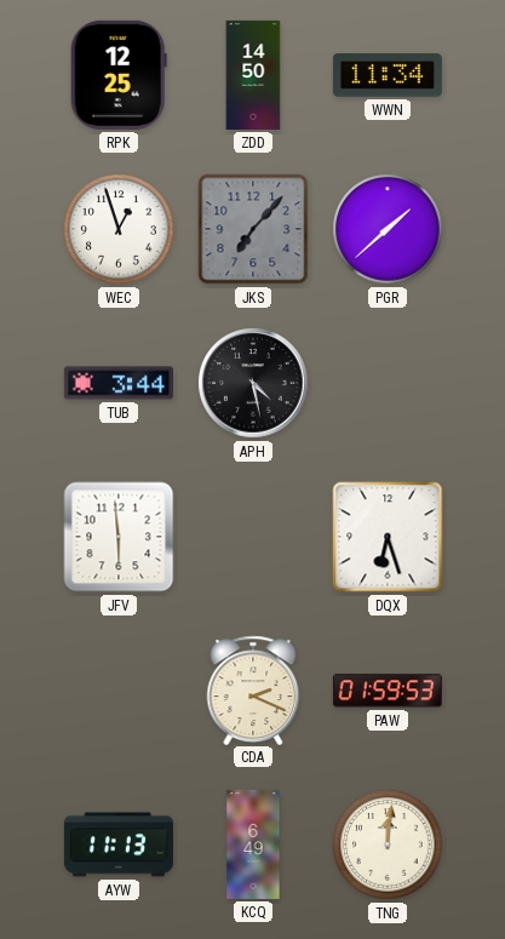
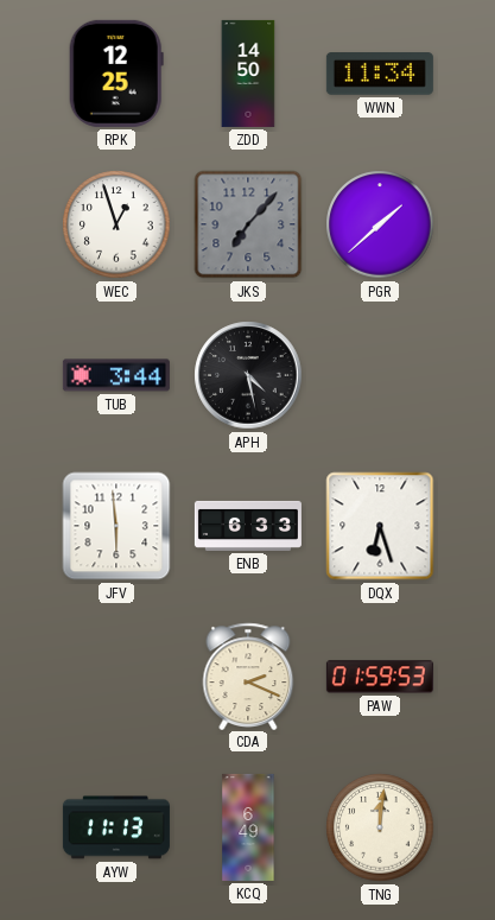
ENB: none -> 6:33
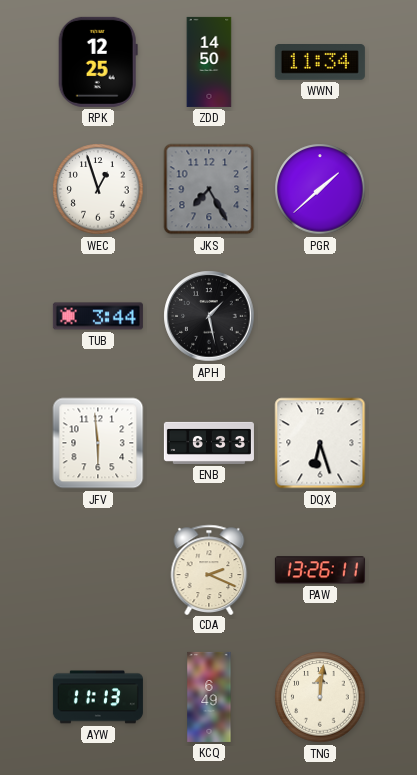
JKS: 7:07 -> 7:25
APH: 4:28 -> 1:28
PAW: 01:59 -> 13:26
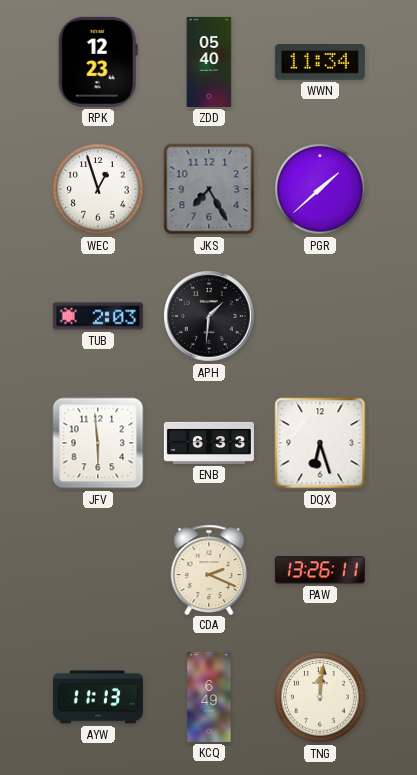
RPK: 12:25 -> 12:23
ZDD: 14:50 -> 05:40
TUB: 3:44 -> 2:03
APH: 1:28 -> 1:31
